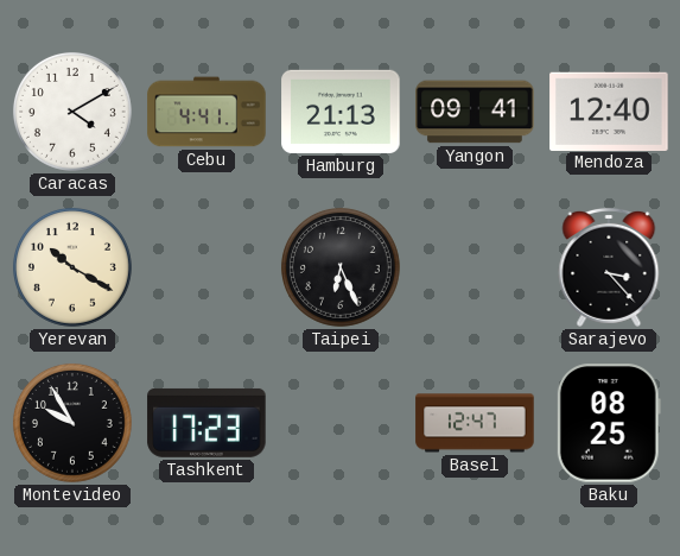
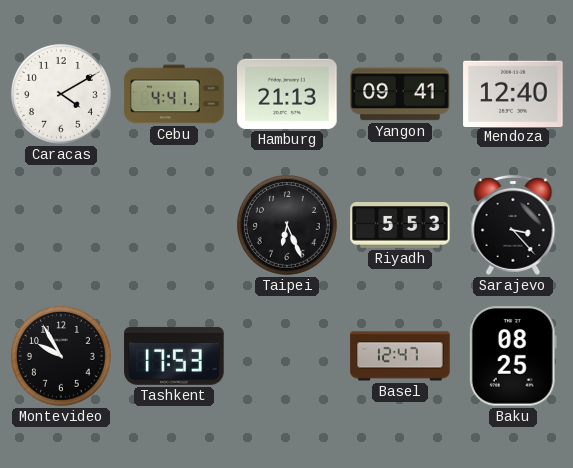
Yerevan: 10:20 -> none
Riyadh: none -> 5:53
Tashkent: 17:23 -> 17:53
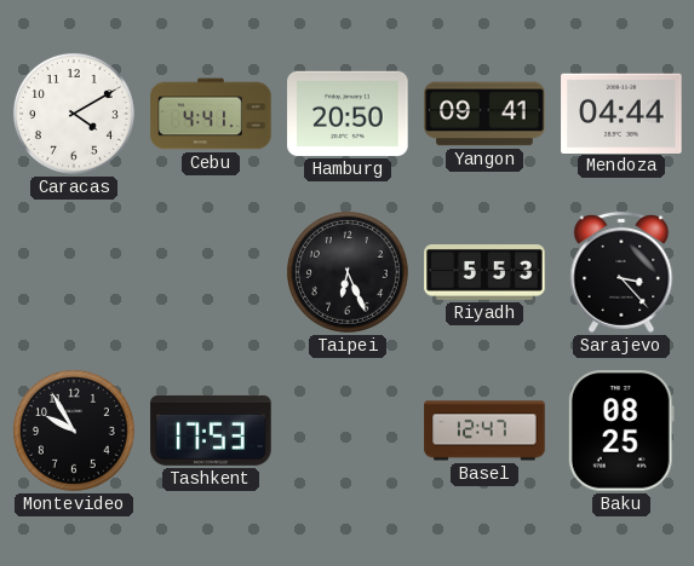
Hamburg: 21:13 -> 20:50
Mendoza: 12:40 -> 04:44
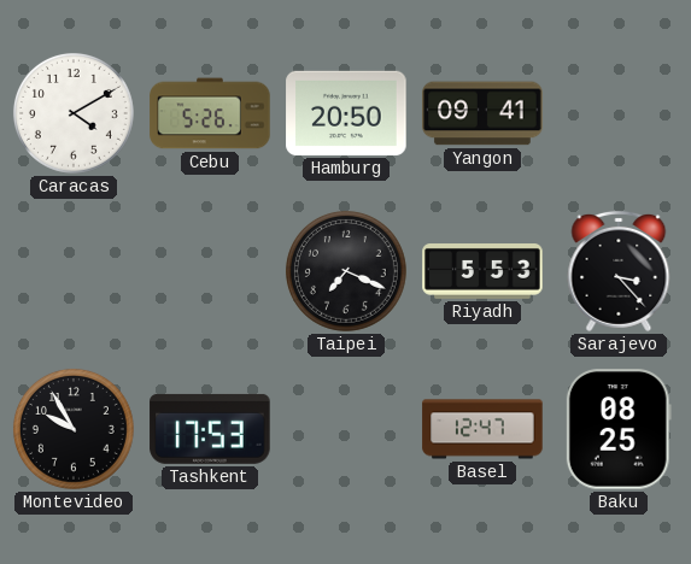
Cebu: 4:41 -> 5:26
Mendoza: 04:44 -> none
Taipei: 6:26 -> 7:19
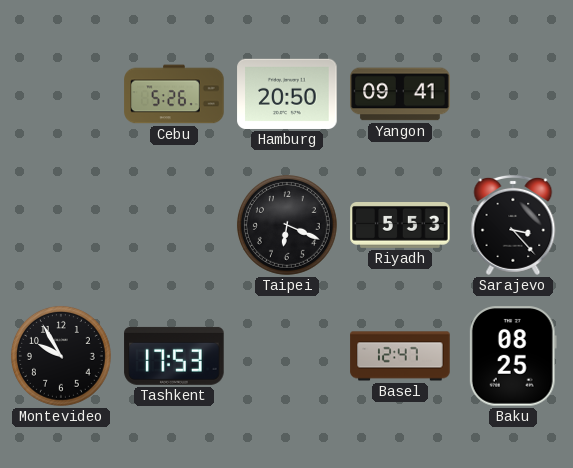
Caracas: 4:10 -> none
Taipei: 7:19 -> 6:19
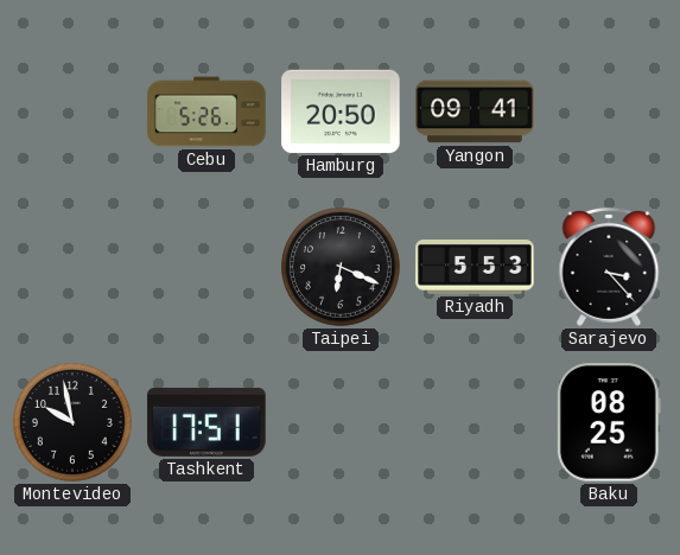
Montevideo: 9:55 -> 9:58
Tashkent: 17:53 -> 17:51
Basel: 12:47 -> none
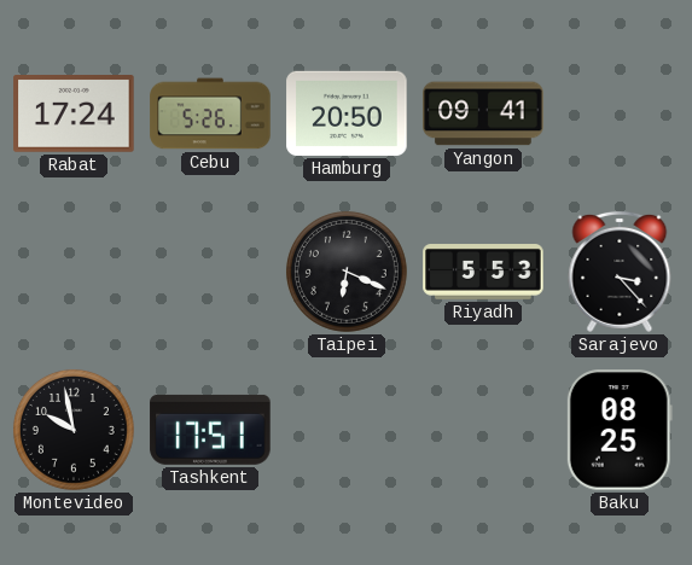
Rabat: none -> 17:24
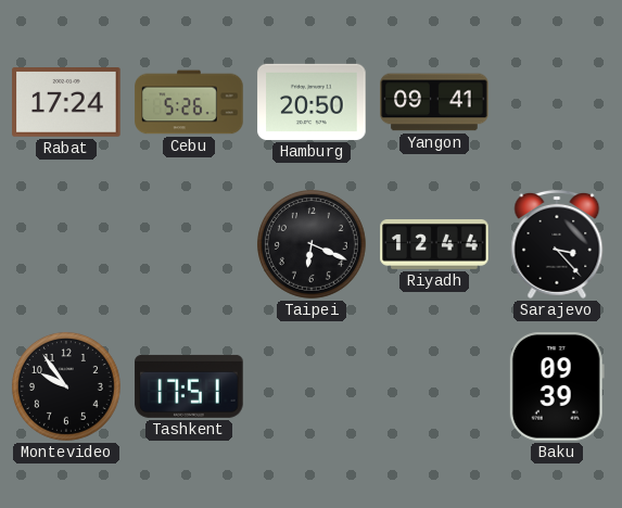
Riyadh: 5:53 -> 12:44
Montevideo: 9:58 -> 9:54
Baku: 08:25 -> 09:39
